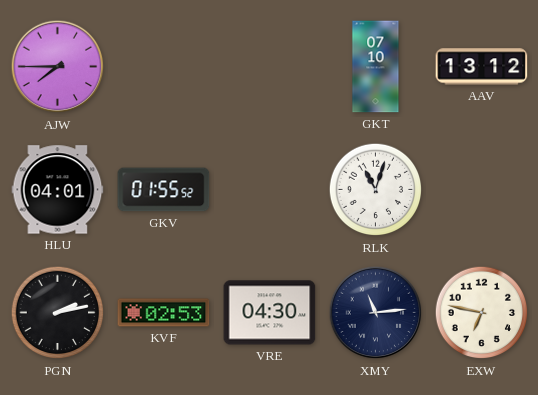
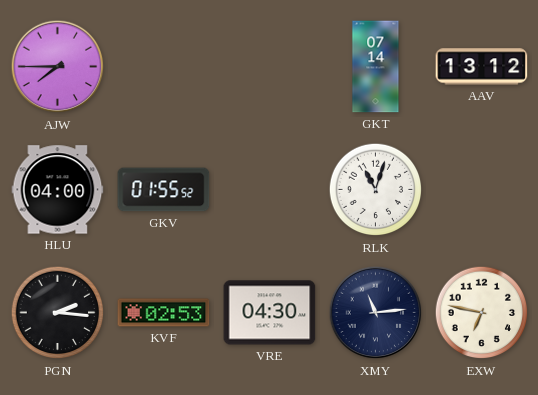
GKT: 07:10 -> 07:14
HLU: 04:01 -> 04:00
PGN: 2:13 -> 2:16
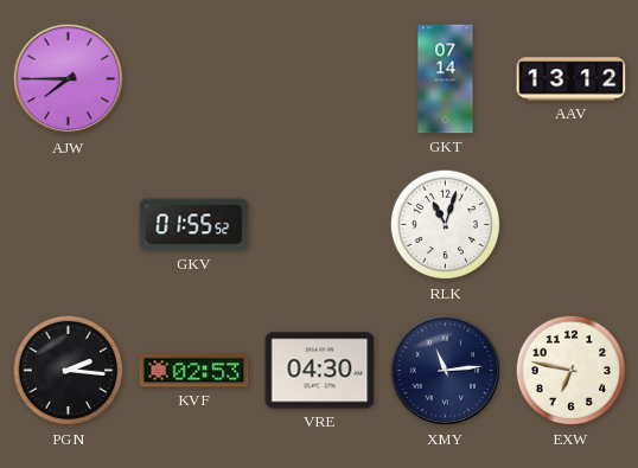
HLU: 04:00 -> none
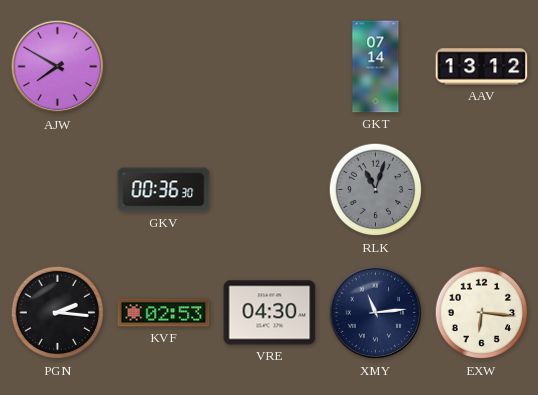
AJW: 7:45 -> 7:50
GKV: 01:55 -> 00:36
RLK dial: white -> grey
EXW: 6:47 -> 6:16
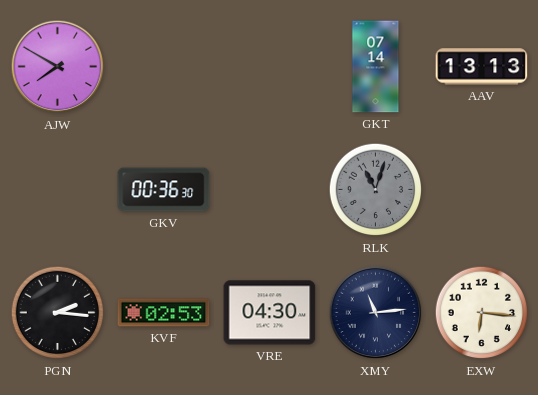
AAV: 13:12 -> 13:13
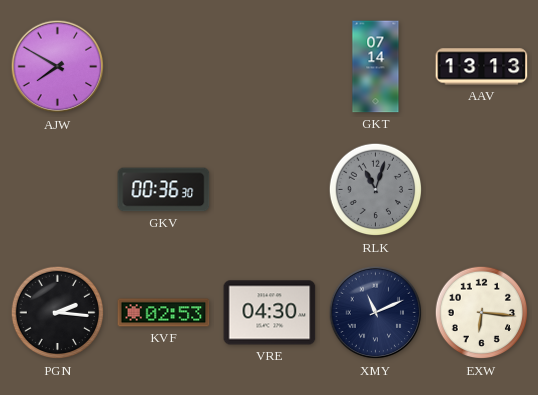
XMY: 11:14 -> 11:11
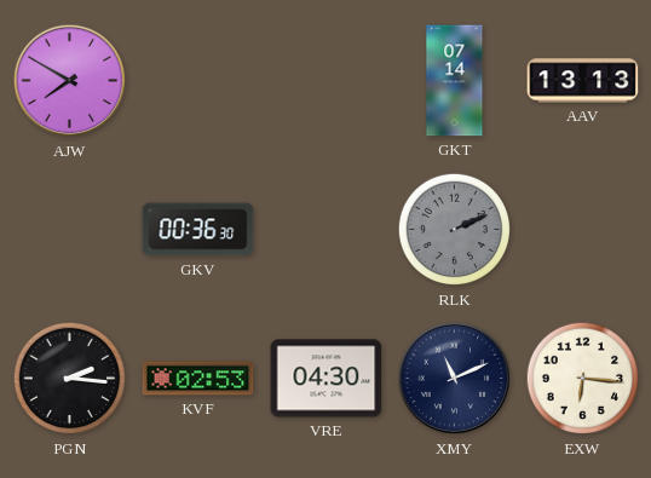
RLK: 11:03 -> 2:11
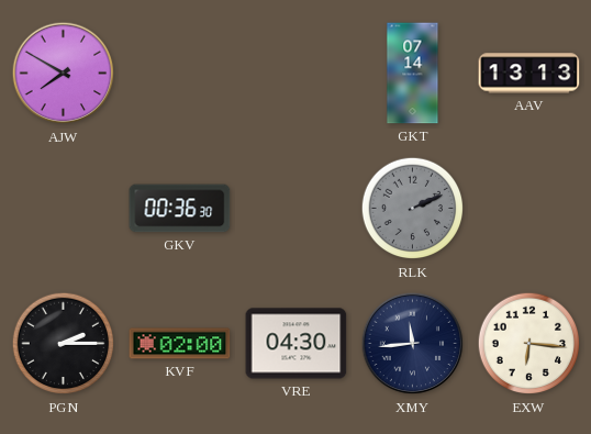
PGN: 2:16 -> 2:15
KVF: 02:53 -> 02:00
XMY: 11:11 -> 11:44
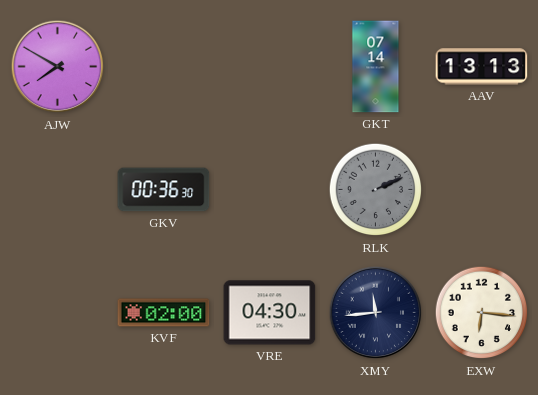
PGN: 2:15 -> none
